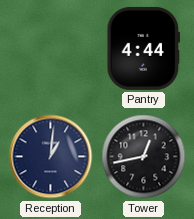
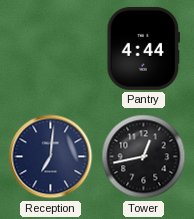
Reception: 1:01 -> 7:01
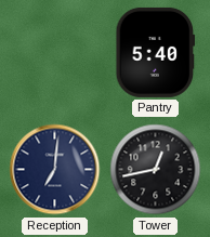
Pantry: 4:44 -> 5:40
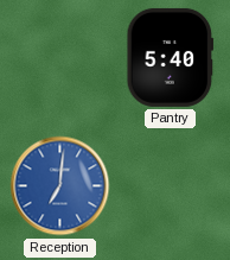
Reception dial: navy -> blue
Tower: 12:43 -> none
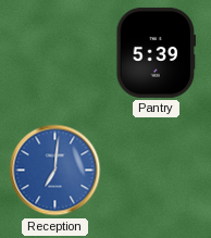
Pantry: 5:40 -> 5:39
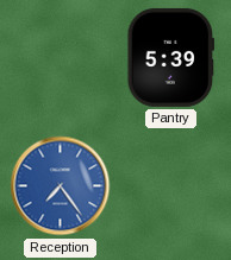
Reception: 7:01 -> 7:24
